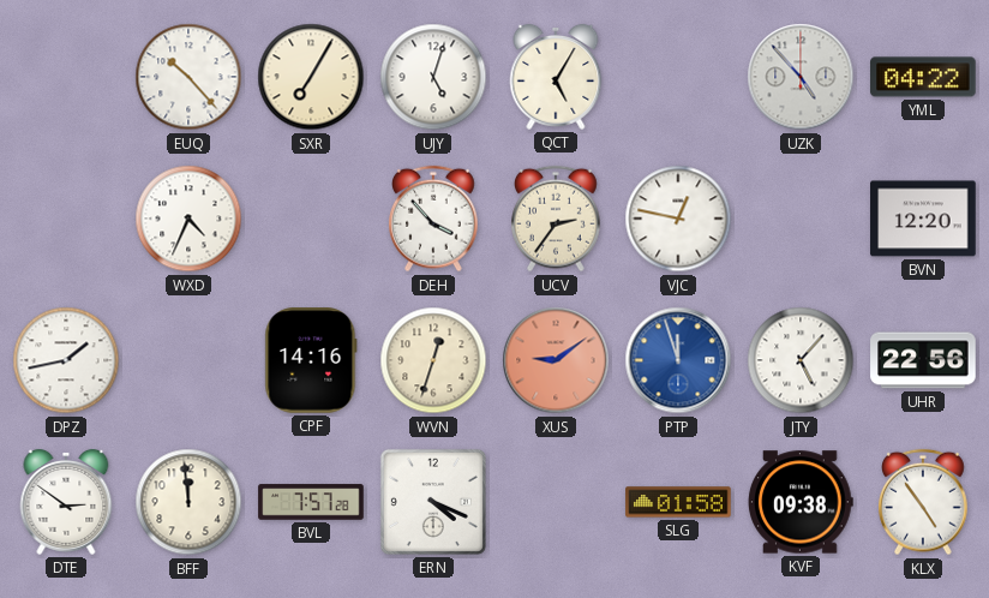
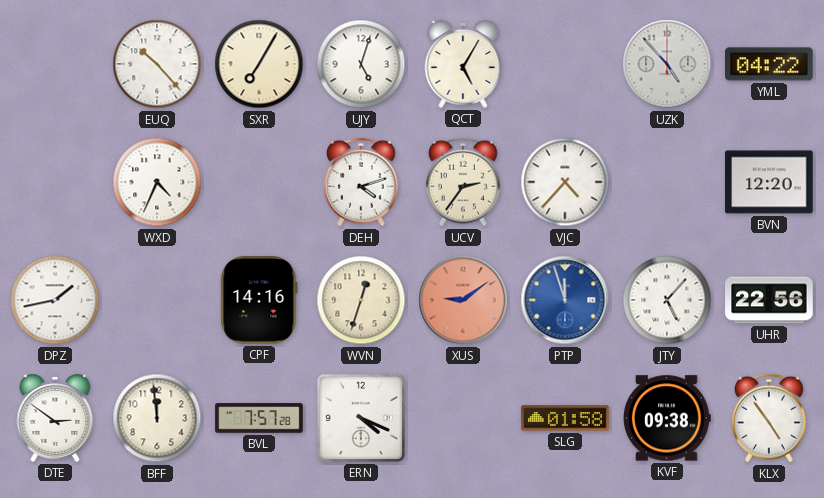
DEH: 3:53 -> 4:12
VJC: 12:47 -> 4:37
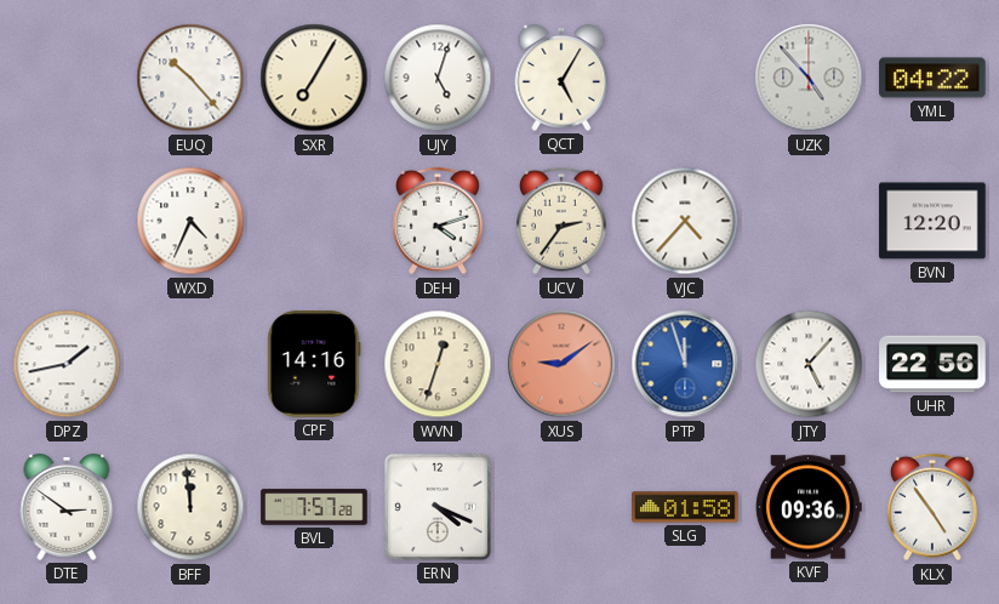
KVF: 09:38 -> 09:36
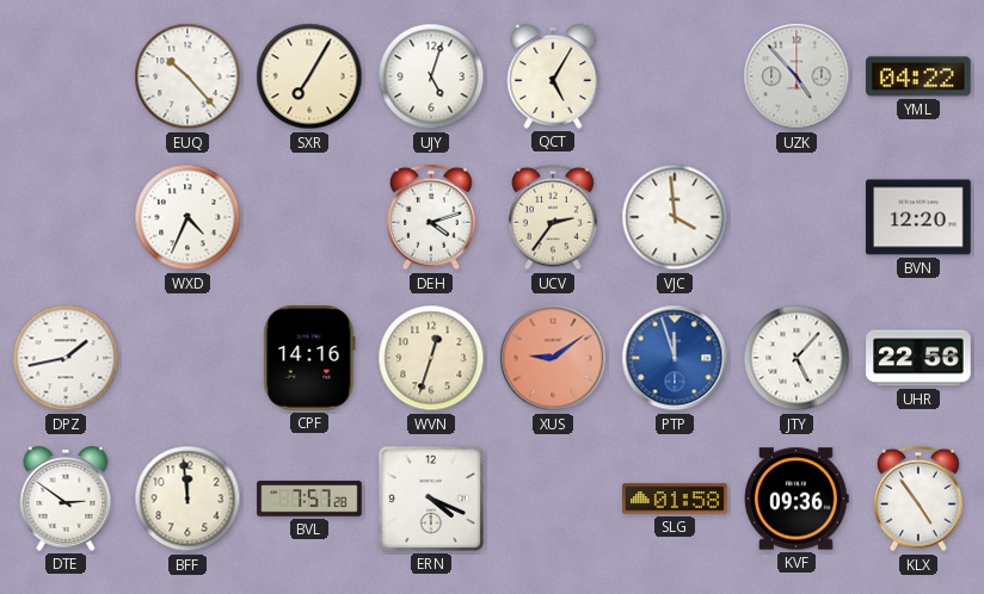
VJC: 4:37 -> 3:59
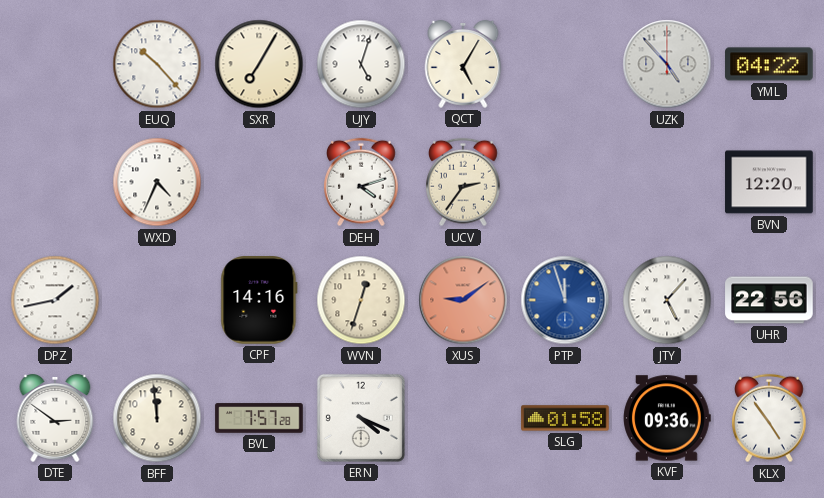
VJC: 3:59 -> none
